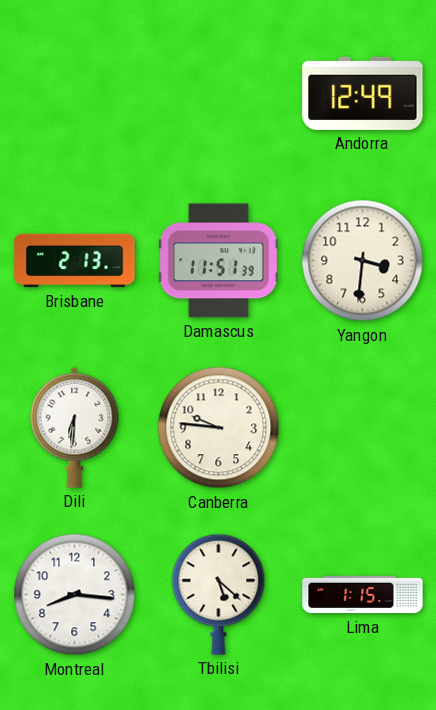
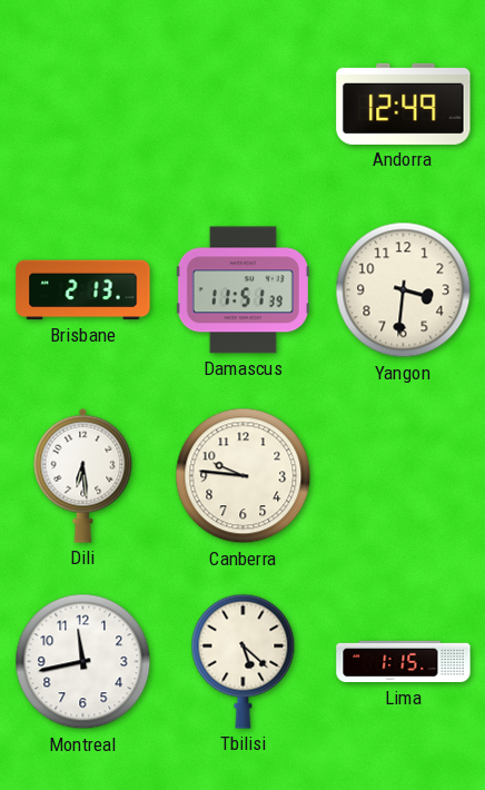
Dili: 6:31 -> 6:29
Montreal: 8:16 -> 11:43
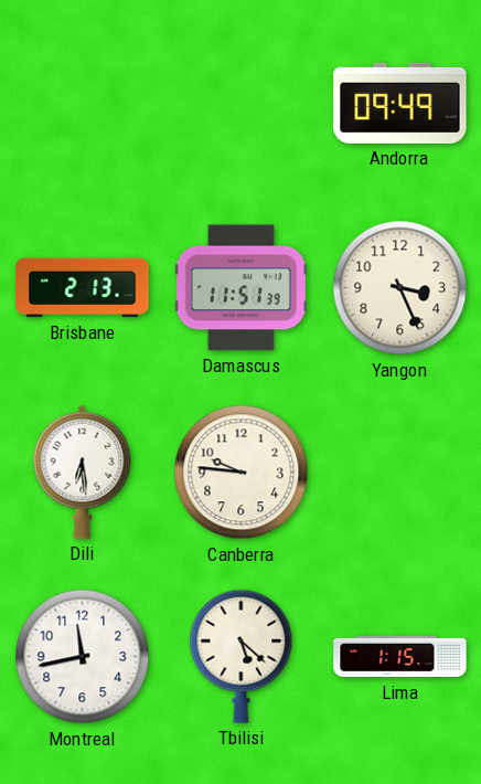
Andorra: 12:49 -> 09:49
Yangon: 3:31 -> 3:26
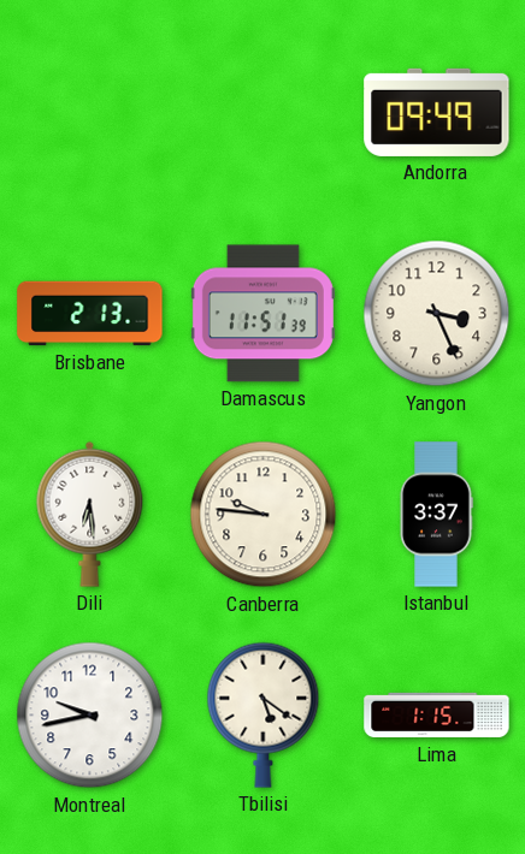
Istanbul: none -> 3:37
Montreal: 11:43 -> 9:43
Tbilisi: 5:22 -> 5:21
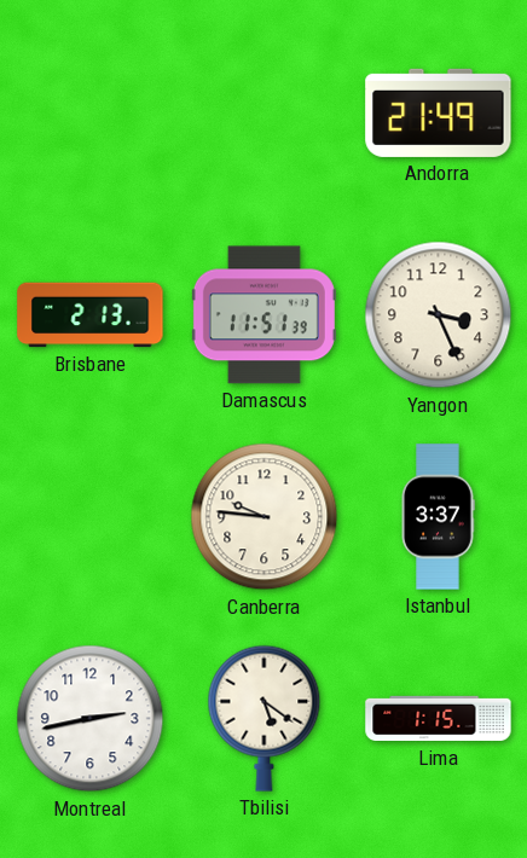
Andorra: 09:49 -> 21:49
Dili: 6:29 -> none
Montreal: 9:43 -> 2:43
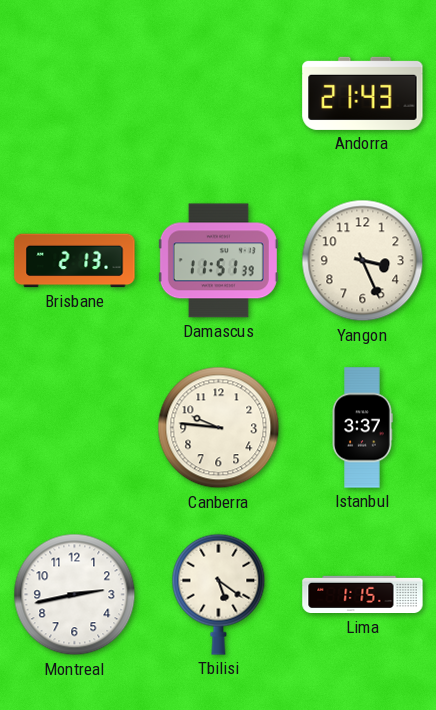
Andorra: 21:49 -> 21:43
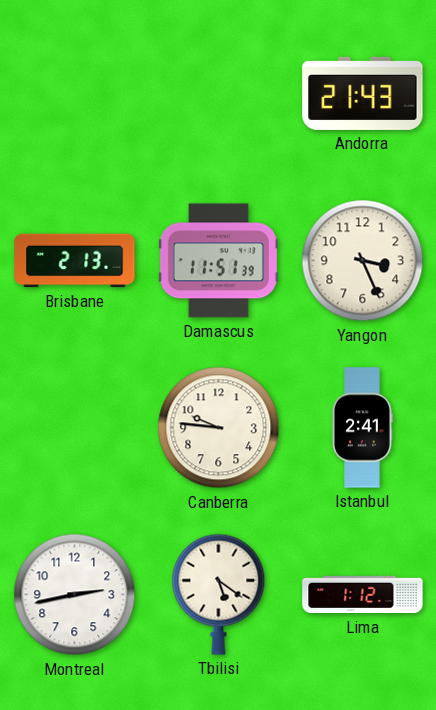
Istanbul: 3:37 -> 2:41
Lima: 1:15 -> 1:12
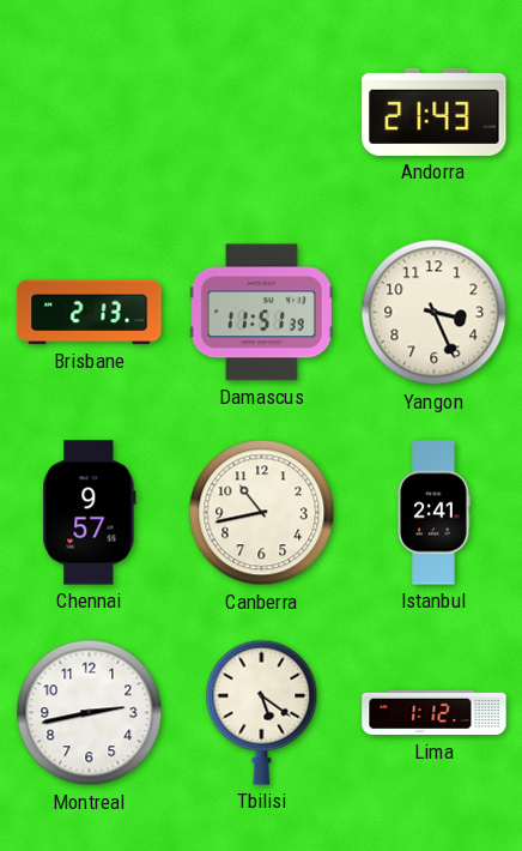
Chennai: none -> 9:57
Canberra: 9:46 -> 10:43
